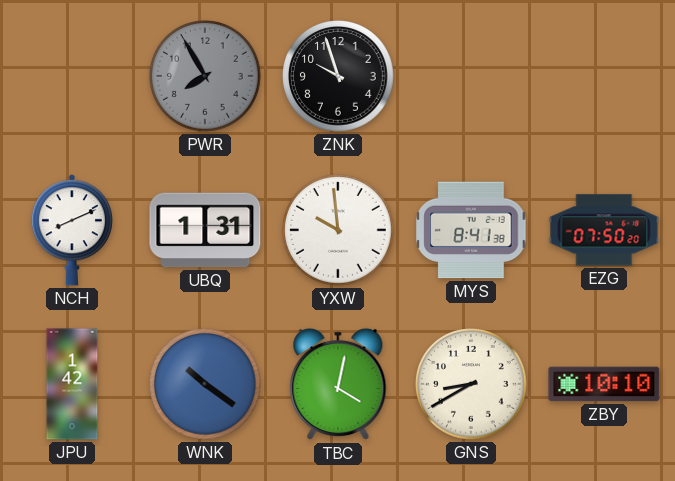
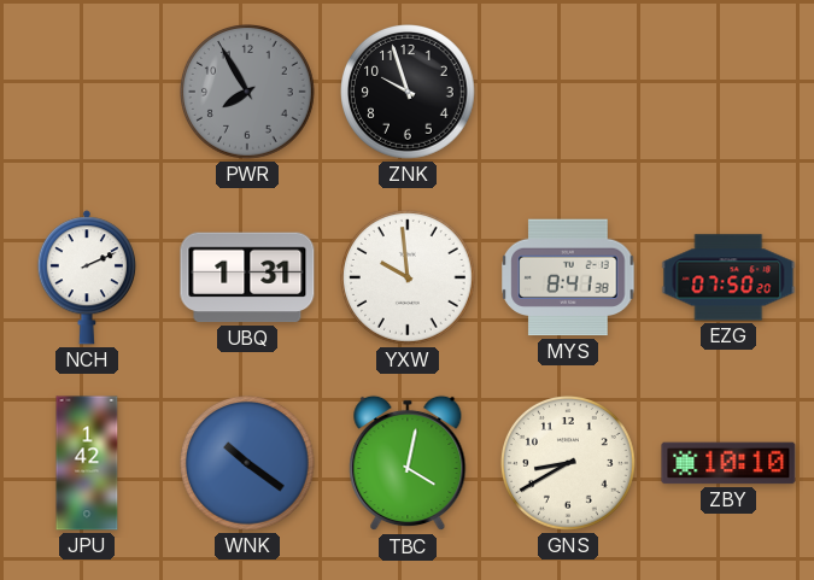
NCH: 8:11 -> 2:11
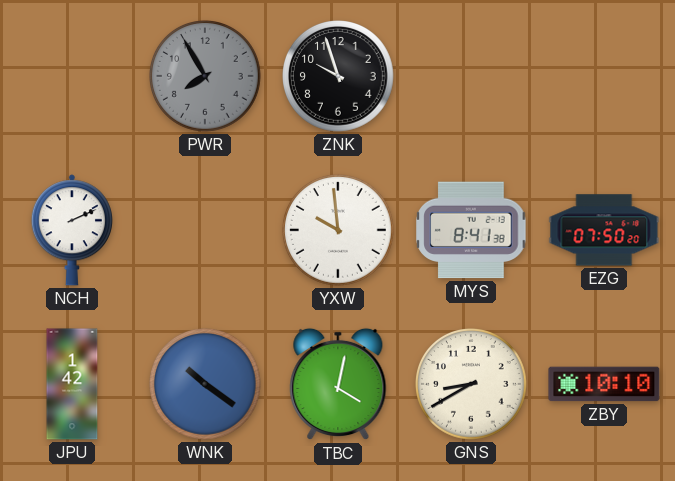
UBQ: 1:31 -> none
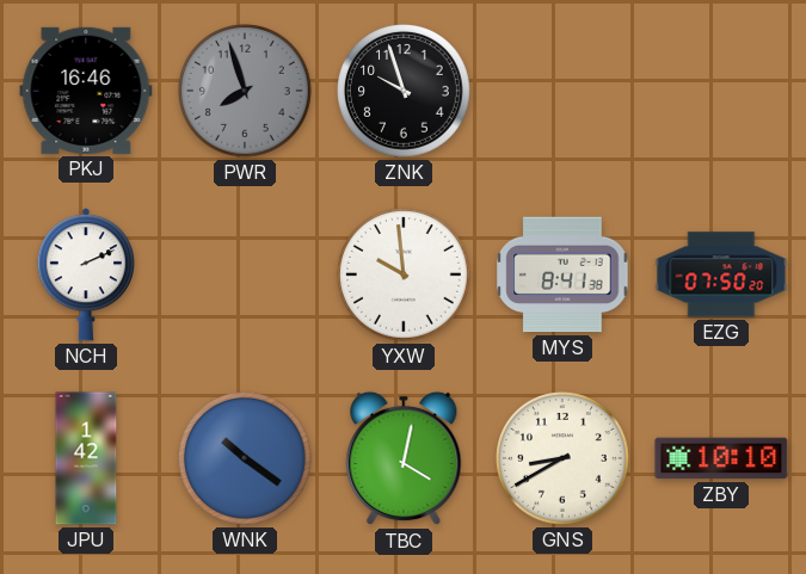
PKJ: none -> 16:46
PWR: 7:55 -> 7:57
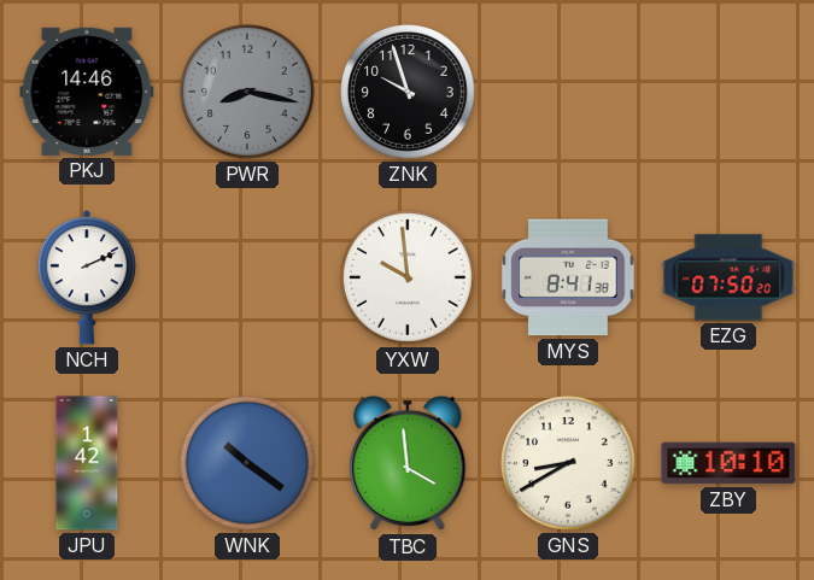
PKJ: 16:46 -> 14:46
PWR: 7:57 -> 8:17
TBC: 4:02 -> 3:59
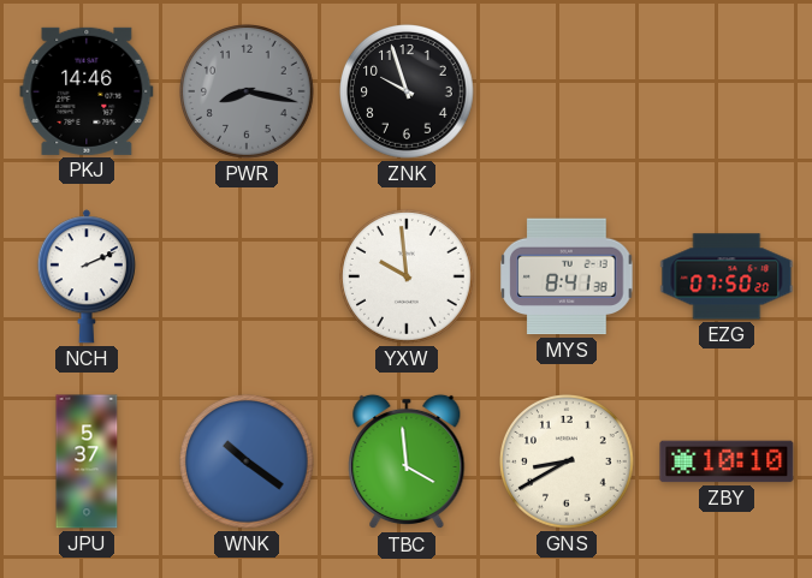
JPU: 1:42 -> 5:37
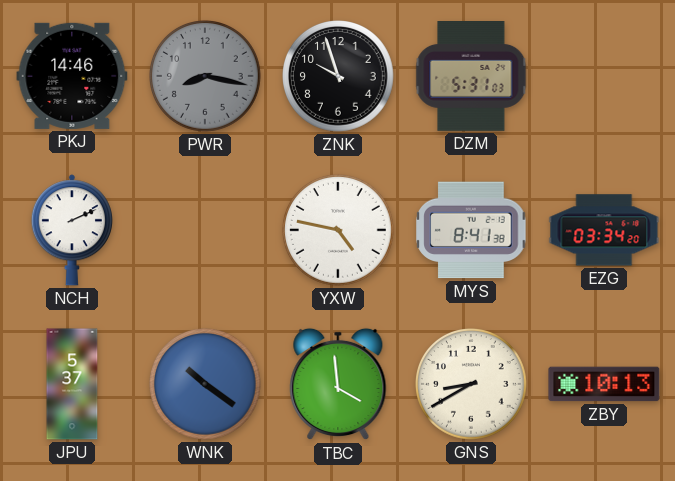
DZM: none -> 5:31
YXW: 9:59 -> 4:47
EZG: 07:50 -> 03:34
ZBY: 10:10 -> 10:13
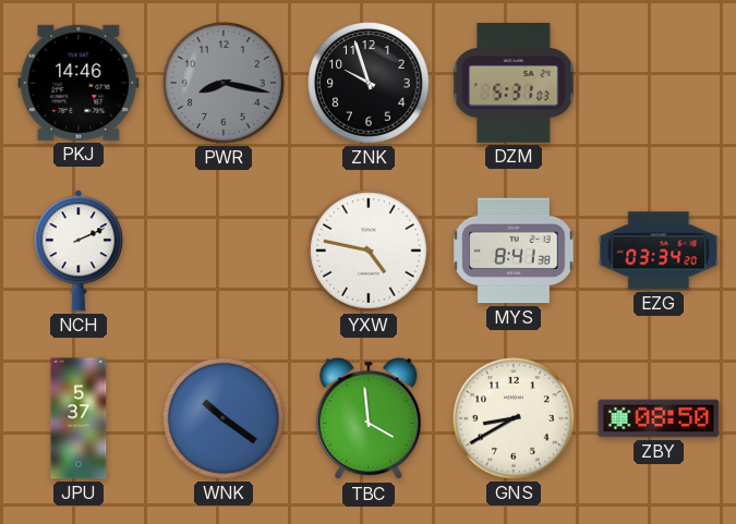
ZBY: 10:13 -> 08:50
